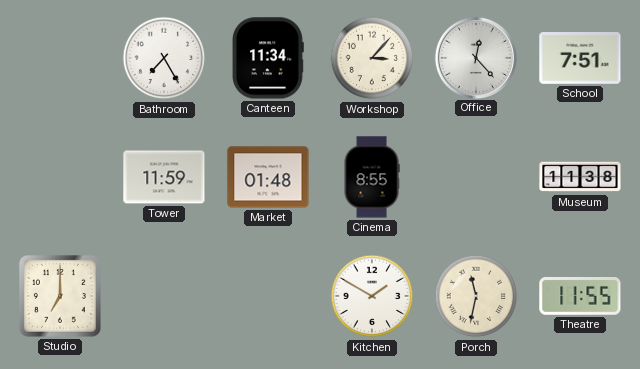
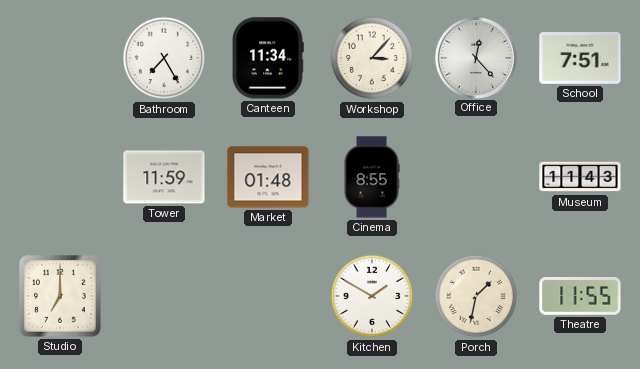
Museum: 11:38 -> 11:43
Porch: 11:32 -> 1:32
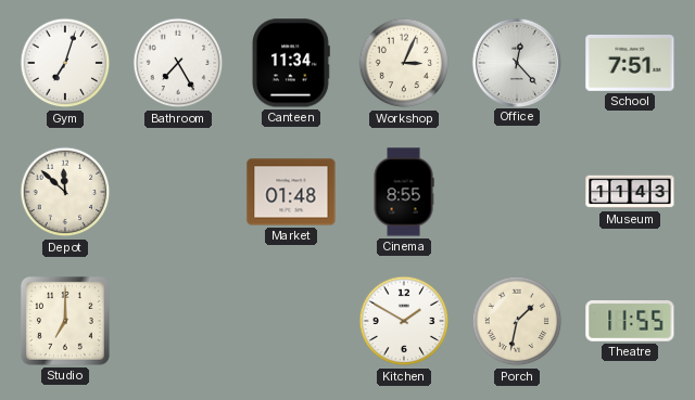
Gym: none -> 7:03
Workshop: 3:07 -> 3:04
Depot: none -> 11:52
Tower: 11:59 -> none
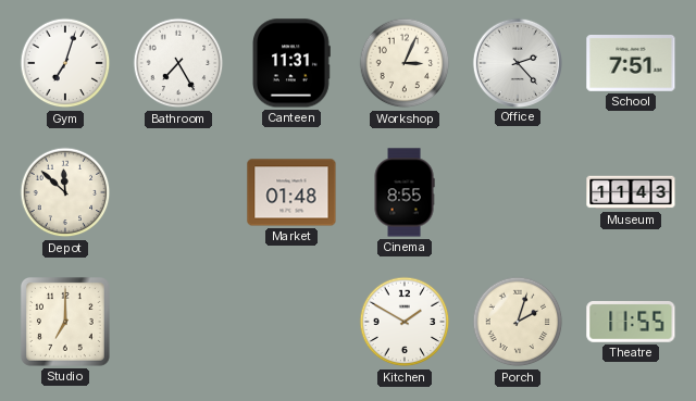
Canteen: 11:34 -> 11:31
Office: 12:23 -> 2:23
Porch: 1:32 -> 2:03
